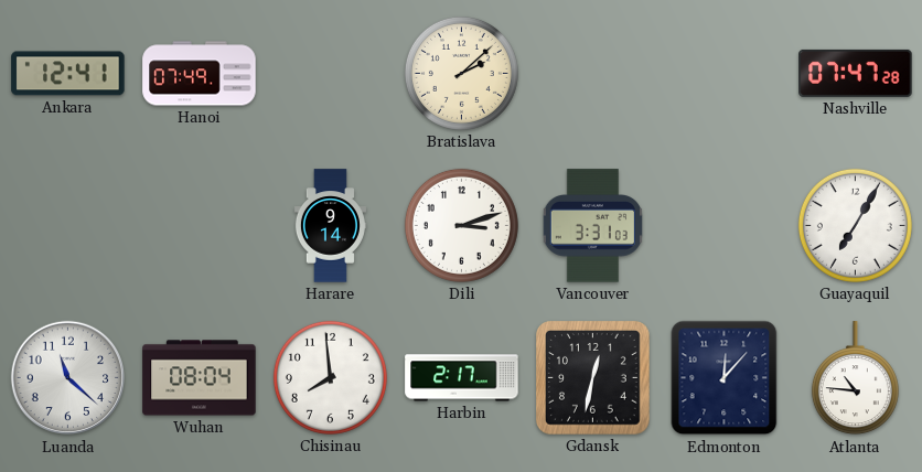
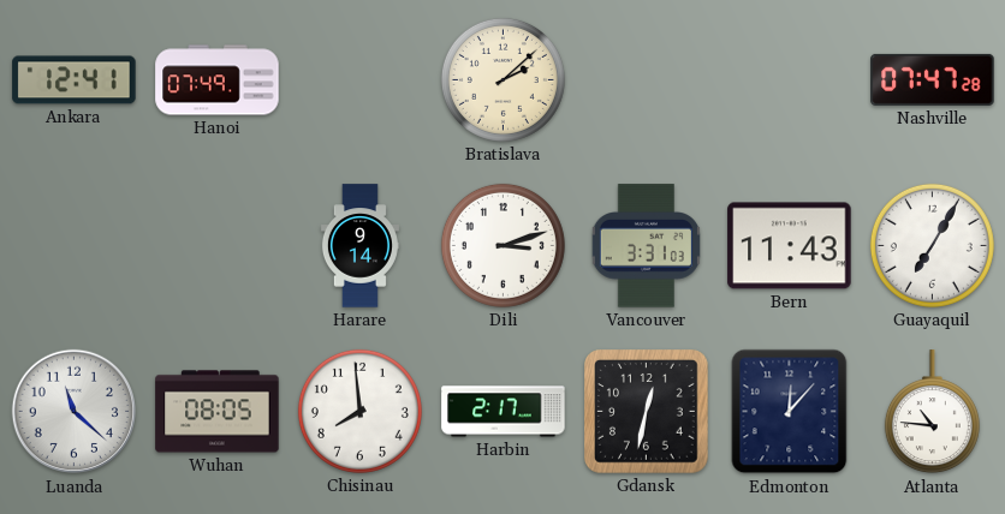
Bern: none -> 11:43
Wuhan: 08:04 -> 08:05
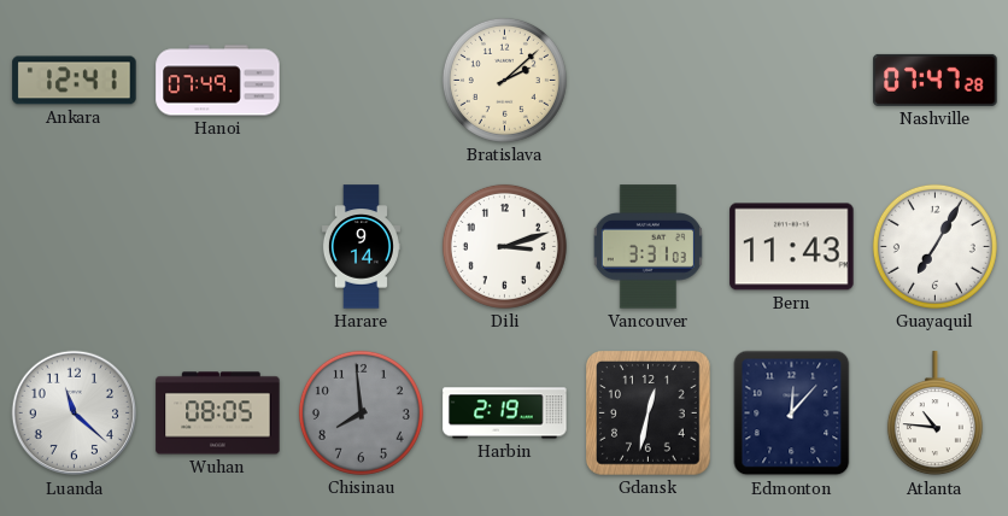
Chisinau dial: white -> grey
Harbin: 2:17 -> 2:19
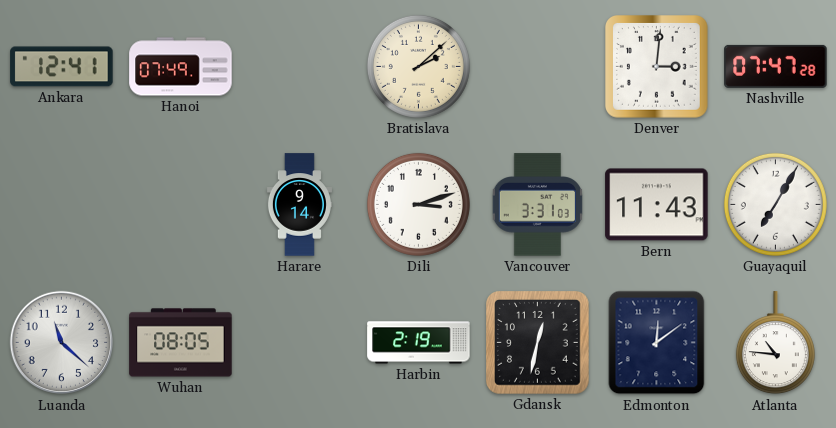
Denver: none -> 3:01
Chisinau: 7:59 -> none
Edmonton: 12:07 -> 12:09
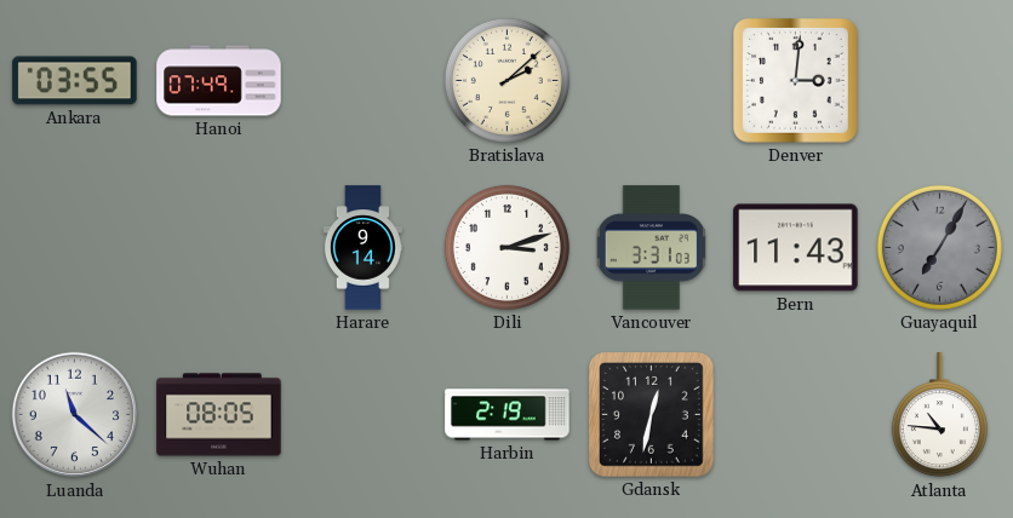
Ankara: 12:41 -> 03:55
Nashville: 07:47 -> none
Guayaquil dial: white -> grey
Edmonton: 12:09 -> none
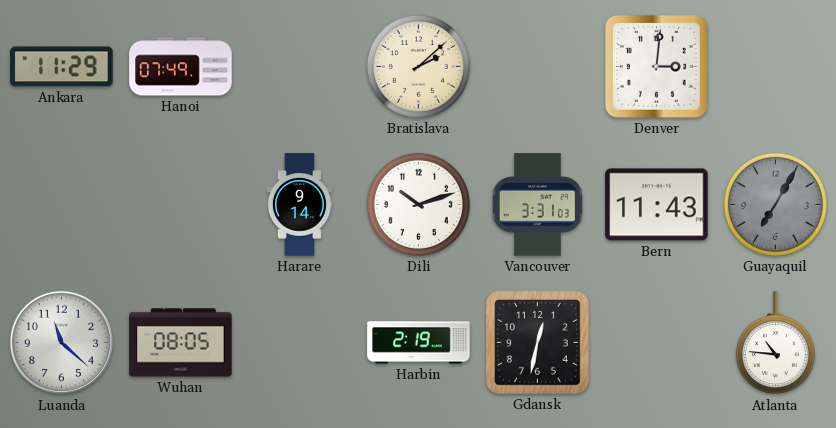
Ankara: 03:55 -> 11:29
Dili: 3:12 -> 10:12
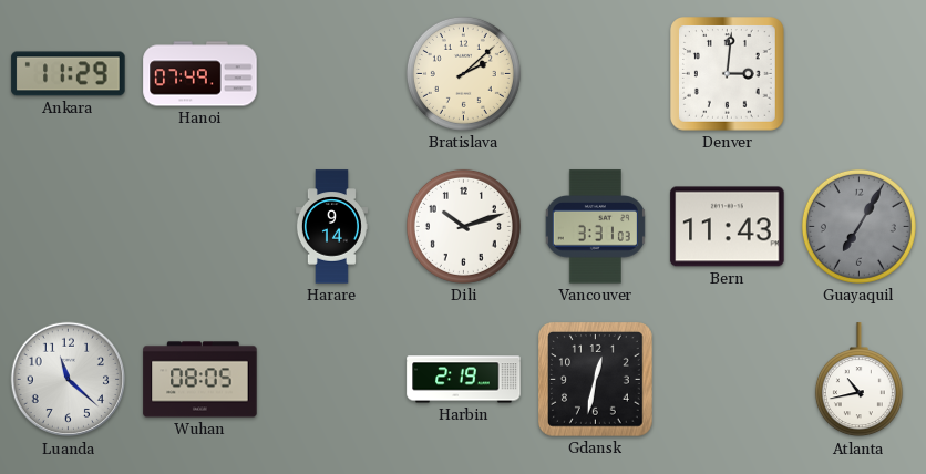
Atlanta: 10:46 -> 10:43
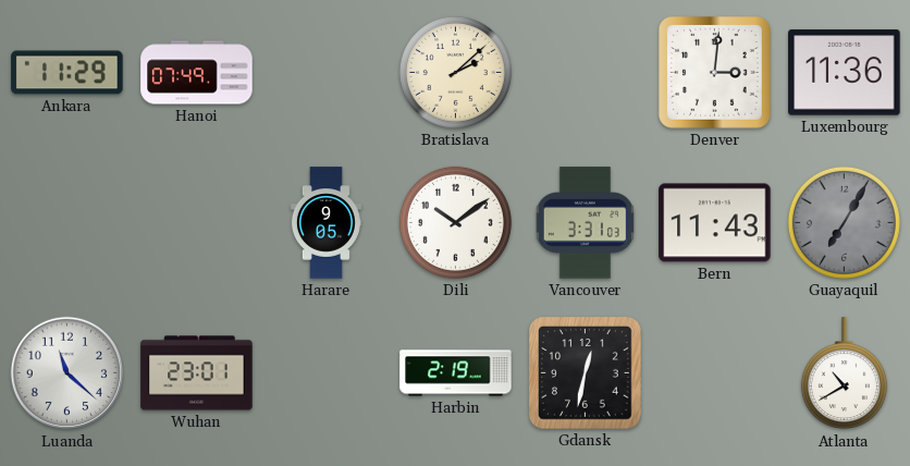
Luxembourg: none -> 11:36
Harare: 9:14 -> 9:05
Dili: 10:12 -> 10:09
Wuhan: 08:05 -> 23:01
Atlanta: 10:43 -> 10:40
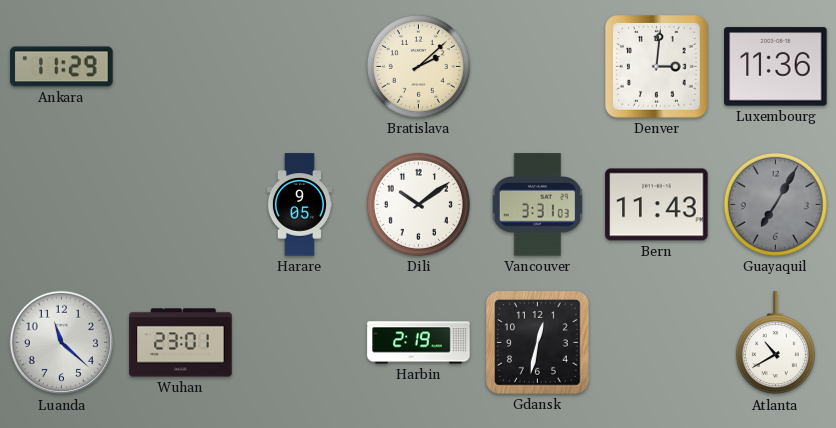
Hanoi: 07:49 -> none
